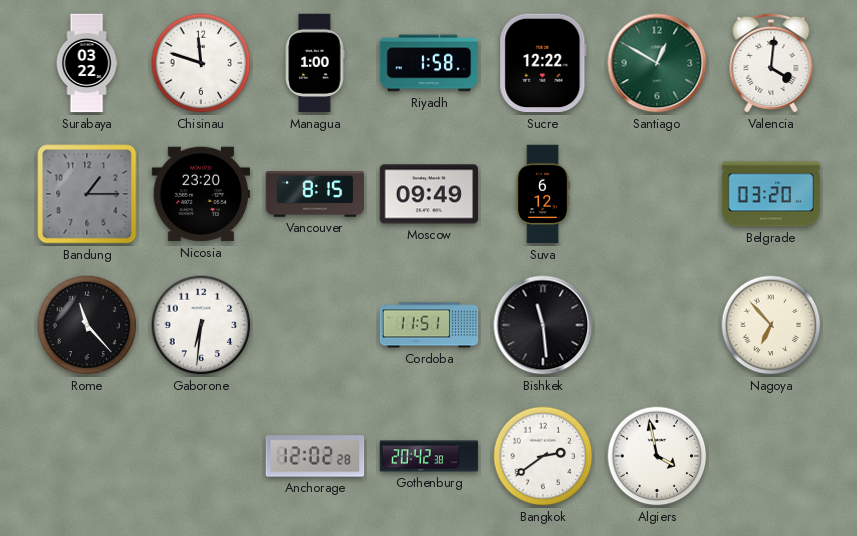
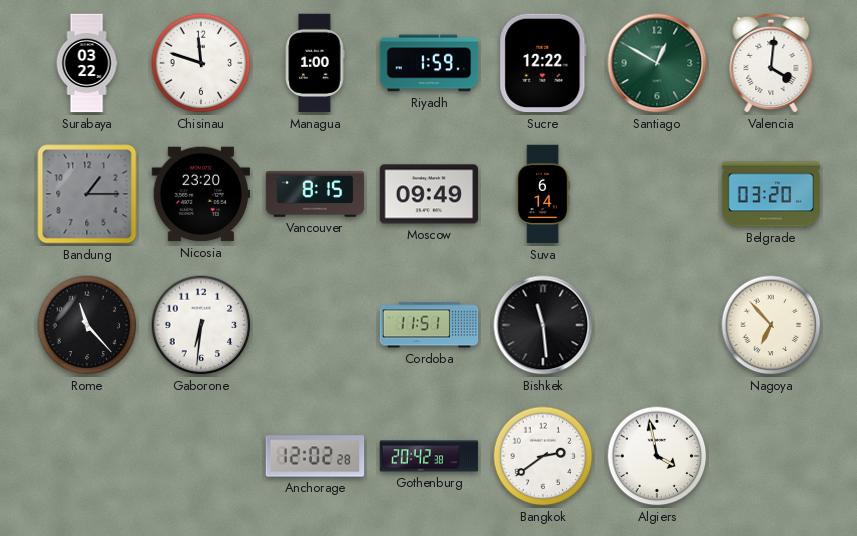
Riyadh: 1:58 -> 1:59
Suva: 6:12 -> 6:14
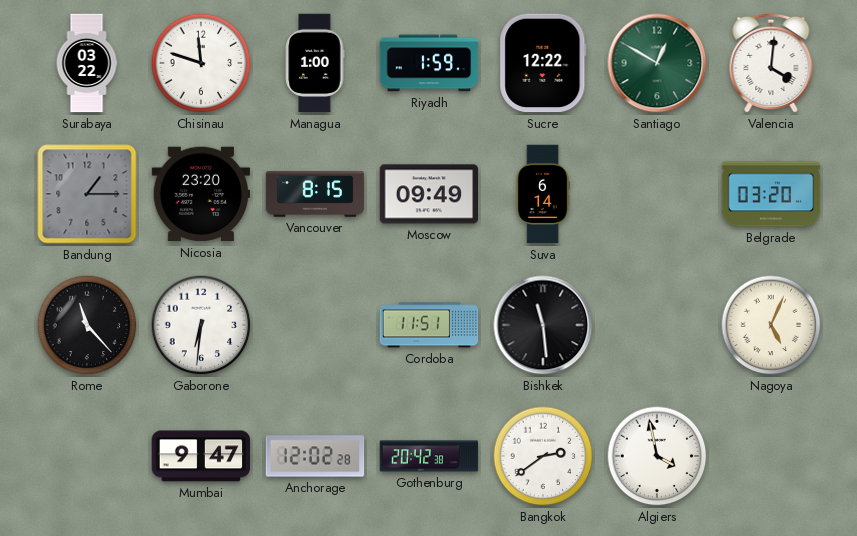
Nagoya: 6:53 -> 5:04
Mumbai: none -> 9:47
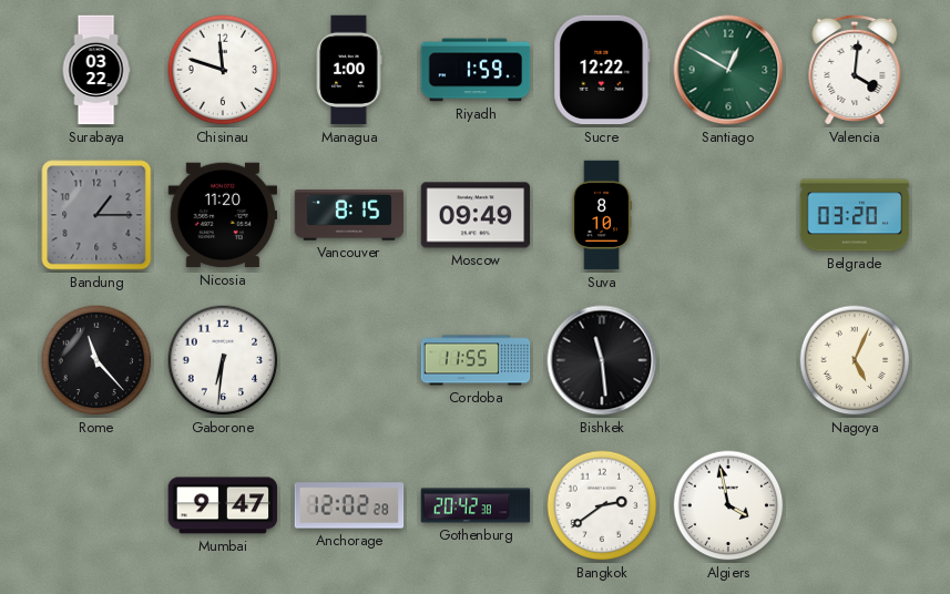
Nicosia: 23:20 -> 11:20
Suva: 6:14 -> 8:10
Cordoba: 11:51 -> 11:55
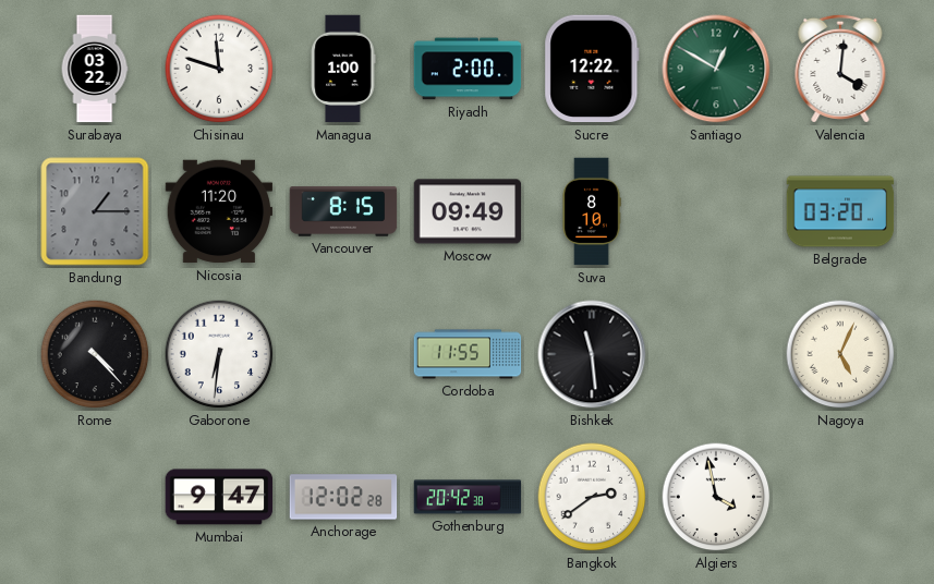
Riyadh: 1:59 -> 2:00
Rome: 11:23 -> 4:23
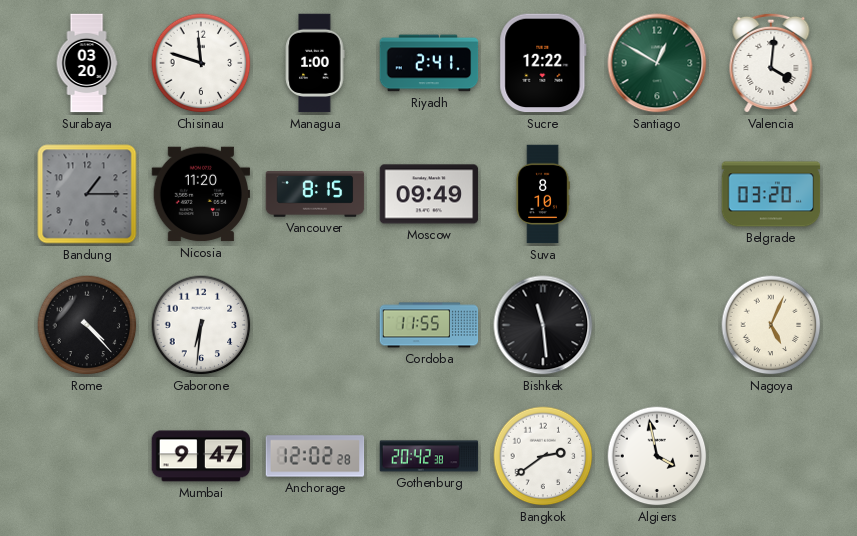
Surabaya: 03:22 -> 03:20
Riyadh: 2:00 -> 2:41
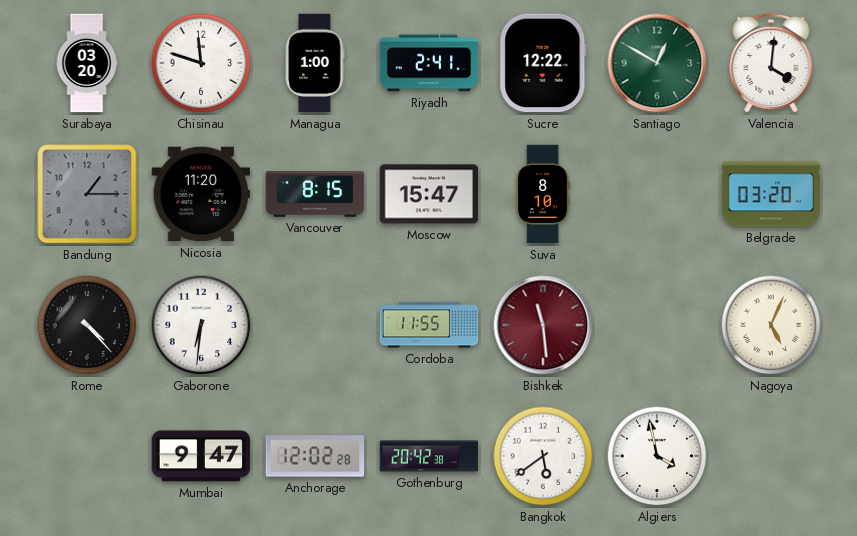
Moscow: 09:49 -> 15:47
Bishkek dial: black -> burgundy
Bangkok: 2:39 -> 5:39
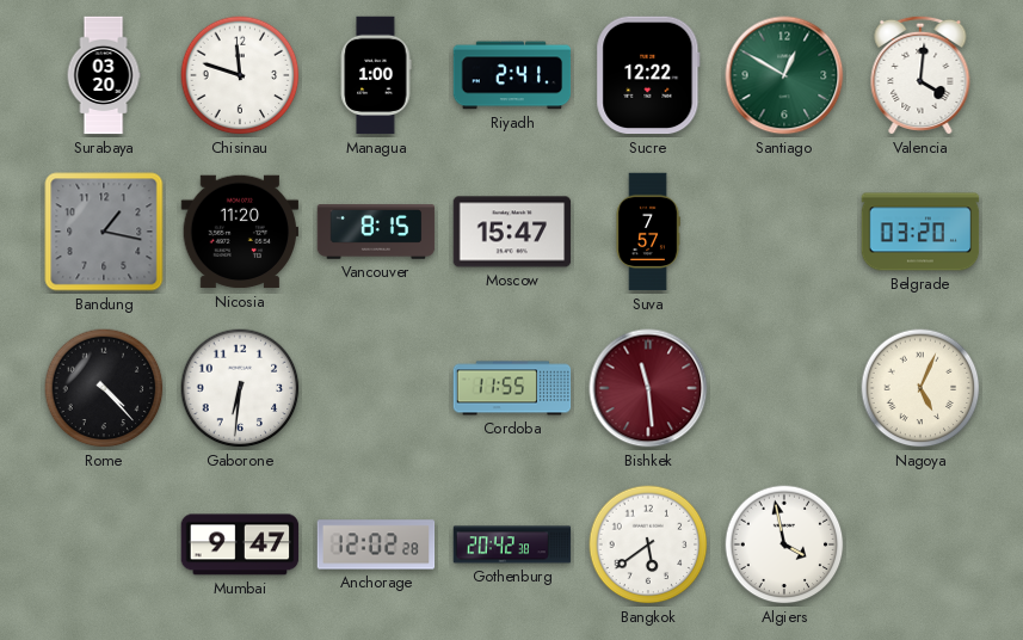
Bandung: 1:15 -> 1:17
Suva: 8:10 -> 7:57
